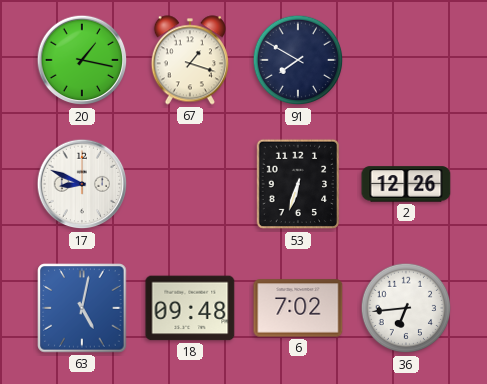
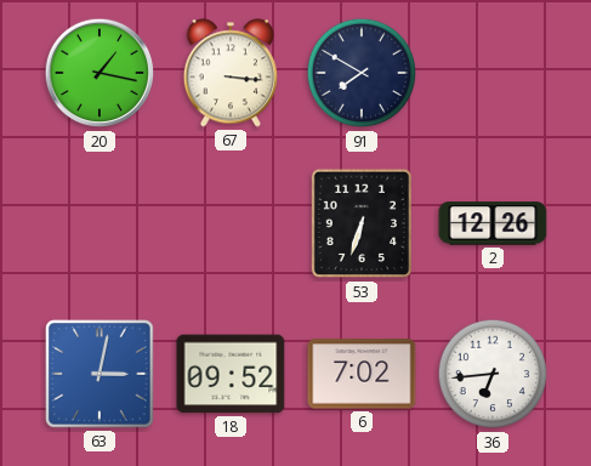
67: 1:18 -> 3:16
17: 8:49 -> none
63: 5:02 -> 3:02
18: 09:48 -> 09:52
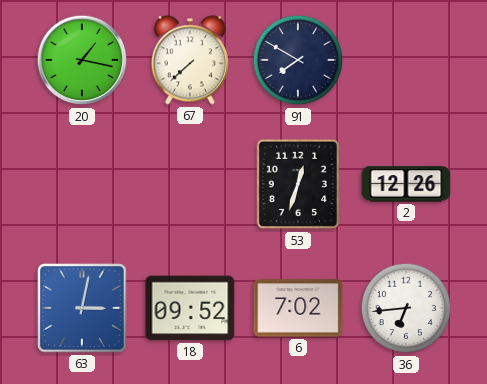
67: 3:16 -> 7:38
53: 6:33 -> 12:33
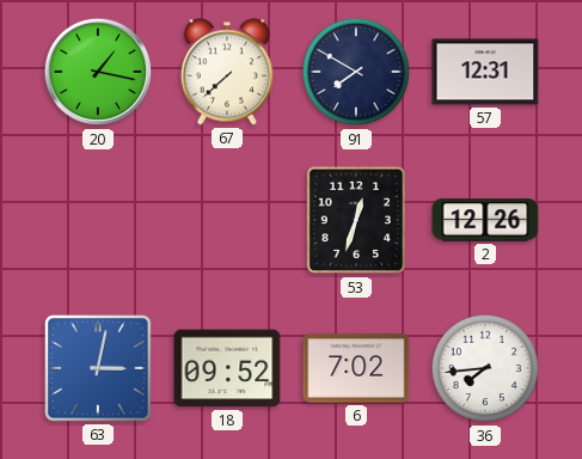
57: none -> 12:31
36: 6:44 -> 7:44
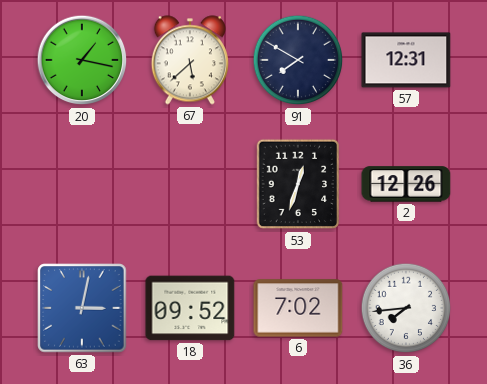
67: 7:38 -> 5:38
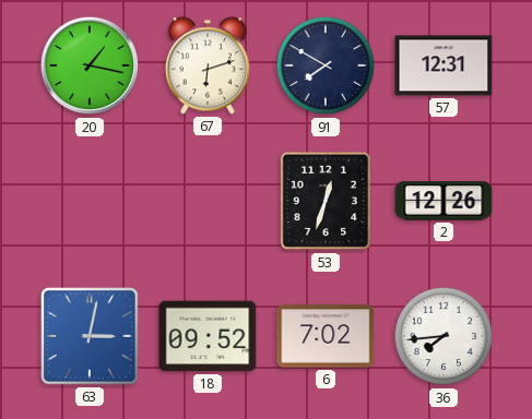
67: 5:38 -> 6:12
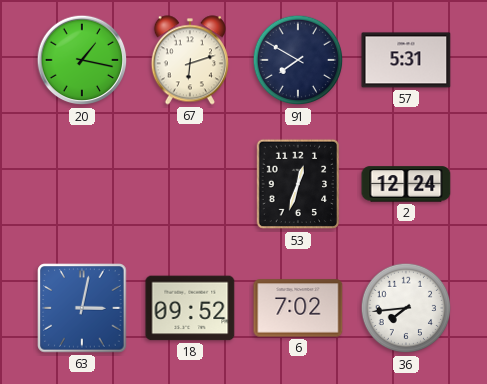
57: 12:31 -> 5:31
2: 12:26 -> 12:24
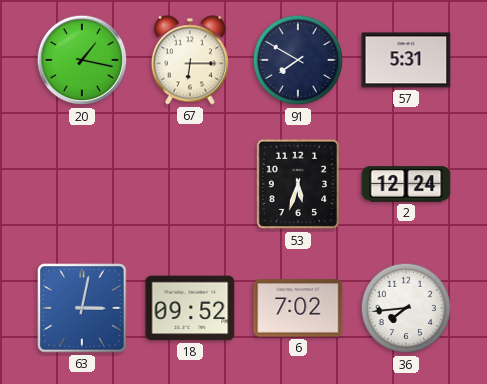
67: 6:12 -> 6:15
53: 12:33 -> 5:33
